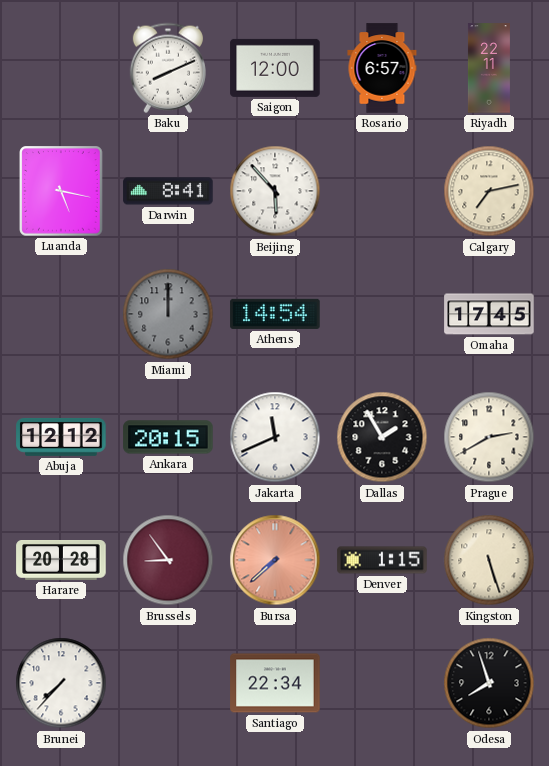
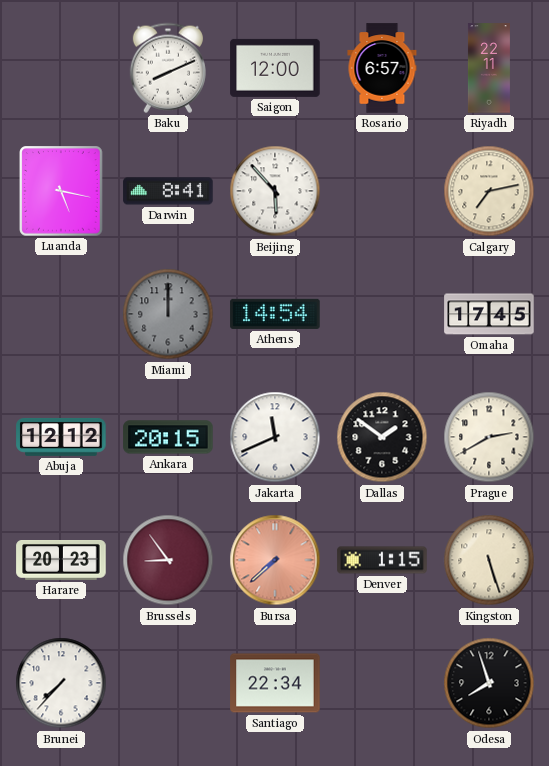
Dallas: 1:55 -> 1:51
Harare: 20:28 -> 20:23
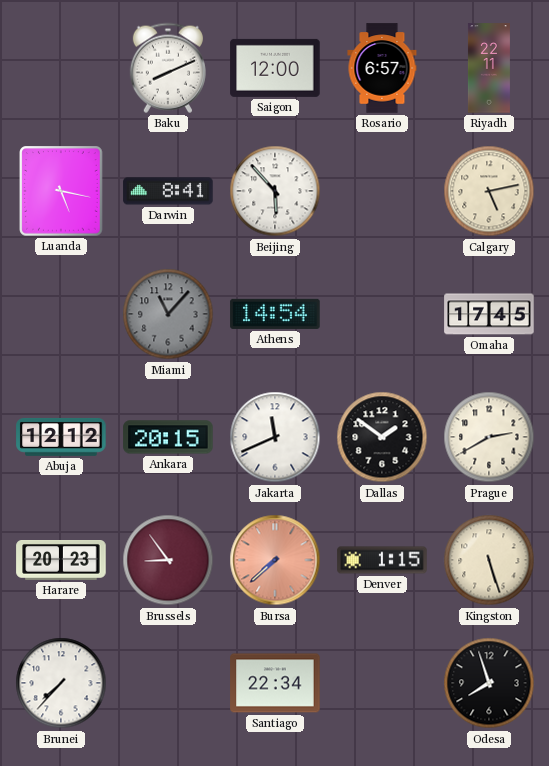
Calgary: 7:13 -> 5:13
Miami: 12:00 -> 11:07
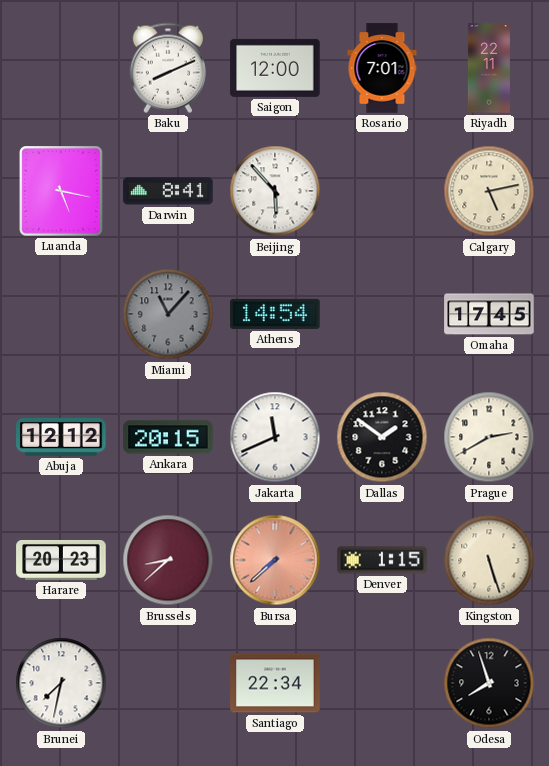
Rosario: 6:57 -> 7:01
Brussels: 8:54 -> 8:38
Brunei: 7:37 -> 7:32
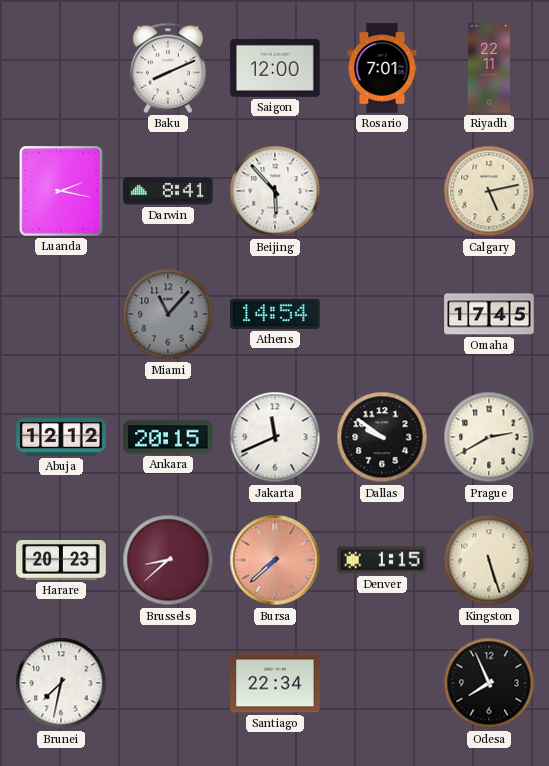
Luanda: 5:17 -> 2:17
Dallas: 1:51 -> 9:51
Odesa: 7:57 -> 7:56
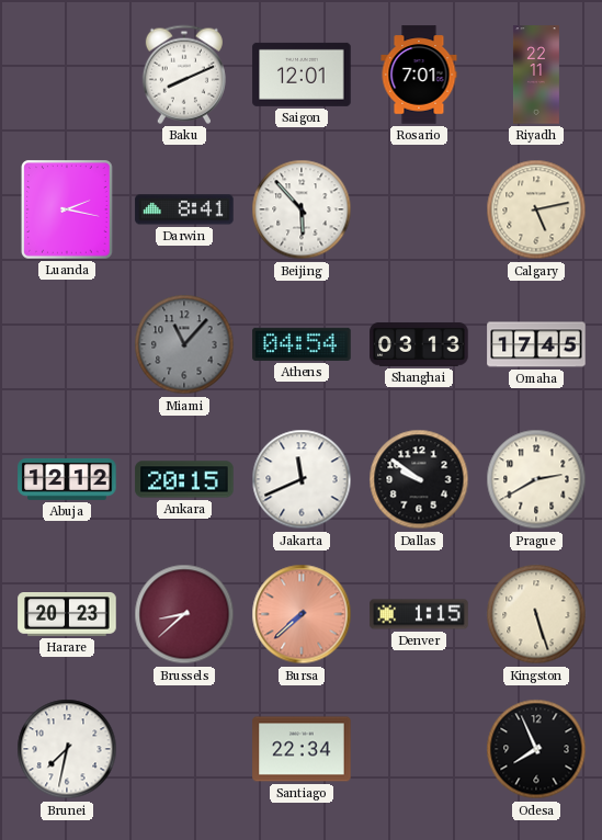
Saigon: 12:00 -> 12:01
Athens: 14:54 -> 04:54
Shanghai: none -> 03:13
